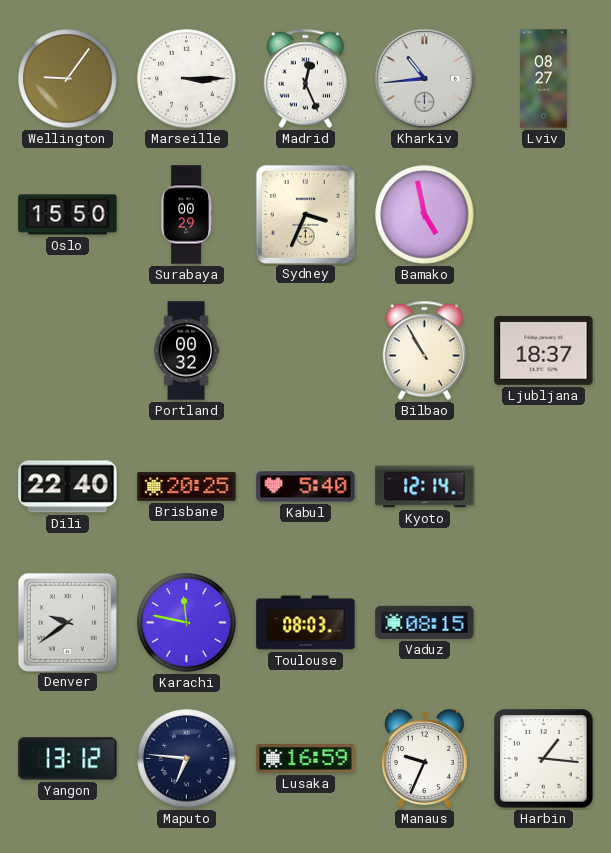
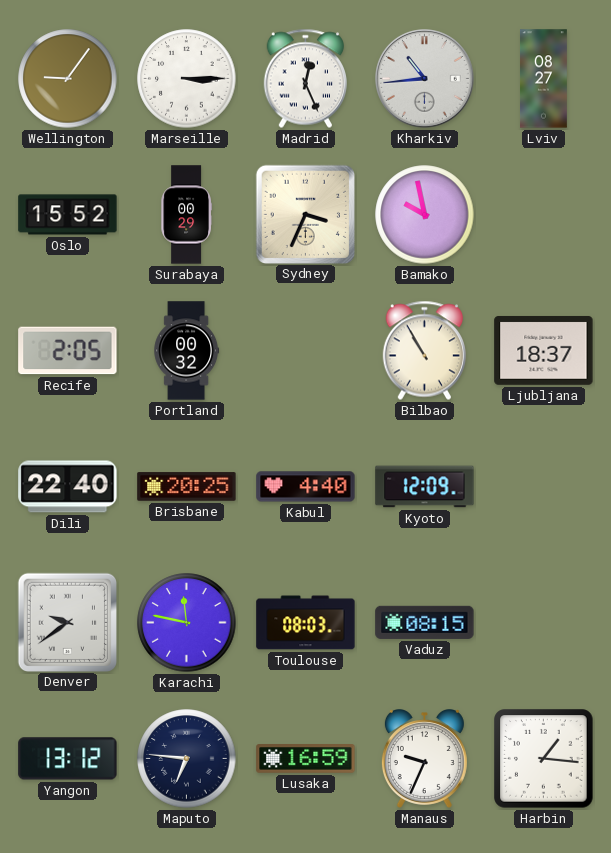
Oslo: 15:50 -> 15:52
Bamako: 4:58 -> 9:58
Recife: none -> 2:05
Kabul: 5:40 -> 4:40
Kyoto: 12:14 -> 12:09
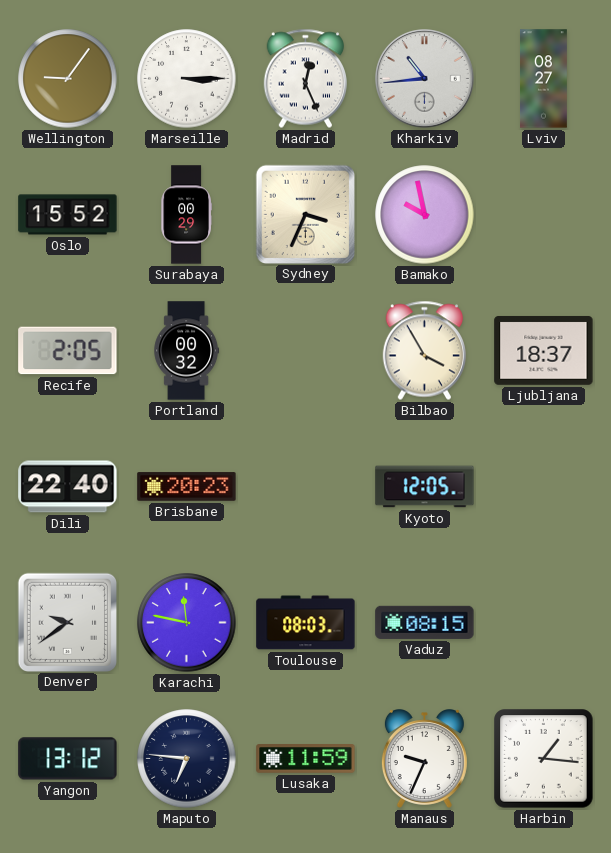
Bilbao: 10:55 -> 3:55
Brisbane: 20:25 -> 20:23
Kabul: 4:40 -> none
Kyoto: 12:09 -> 12:05
Lusaka: 16:59 -> 11:59
